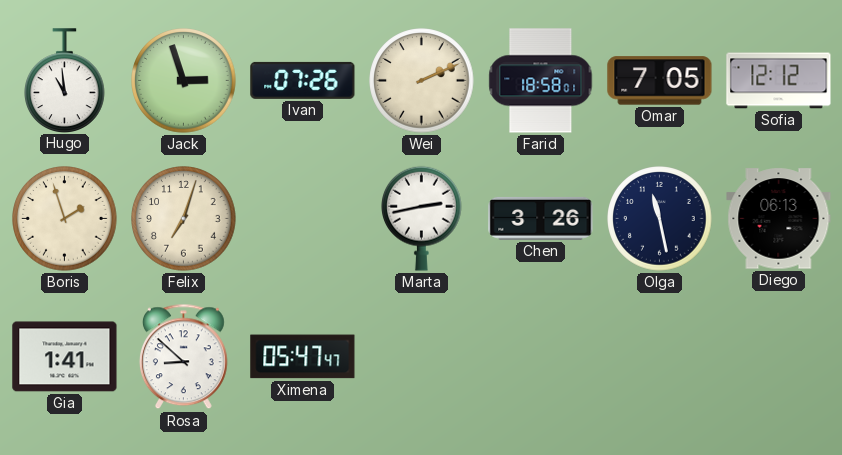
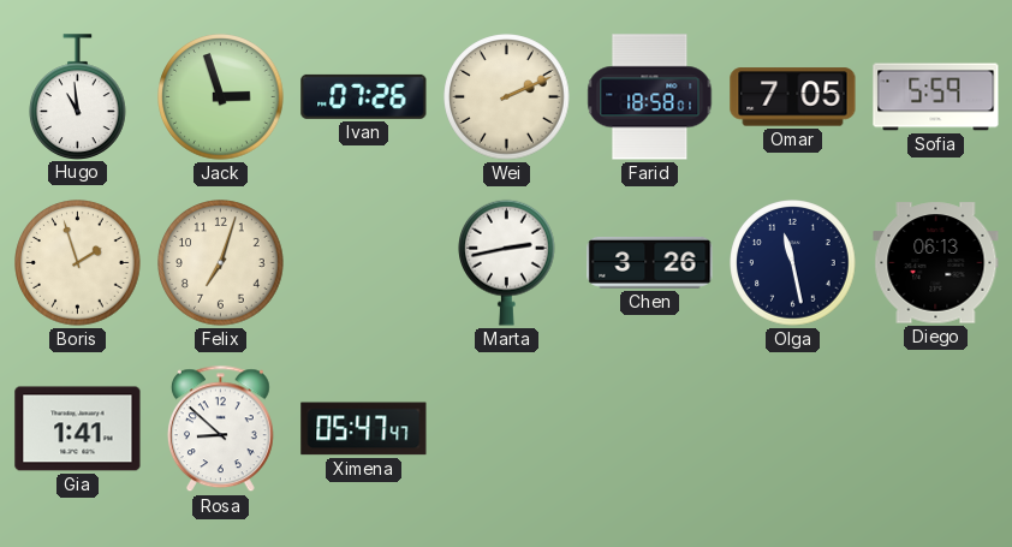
Sofia: 12:12 -> 5:59
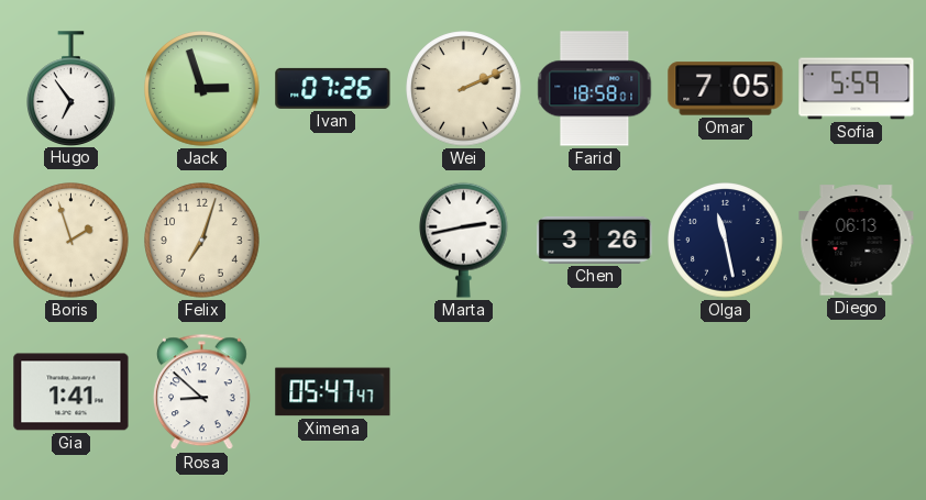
Hugo: 10:59 -> 6:54
